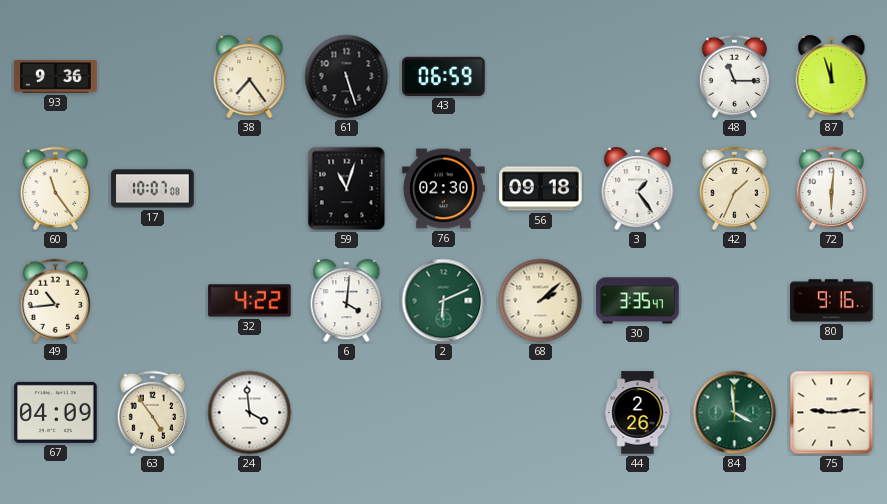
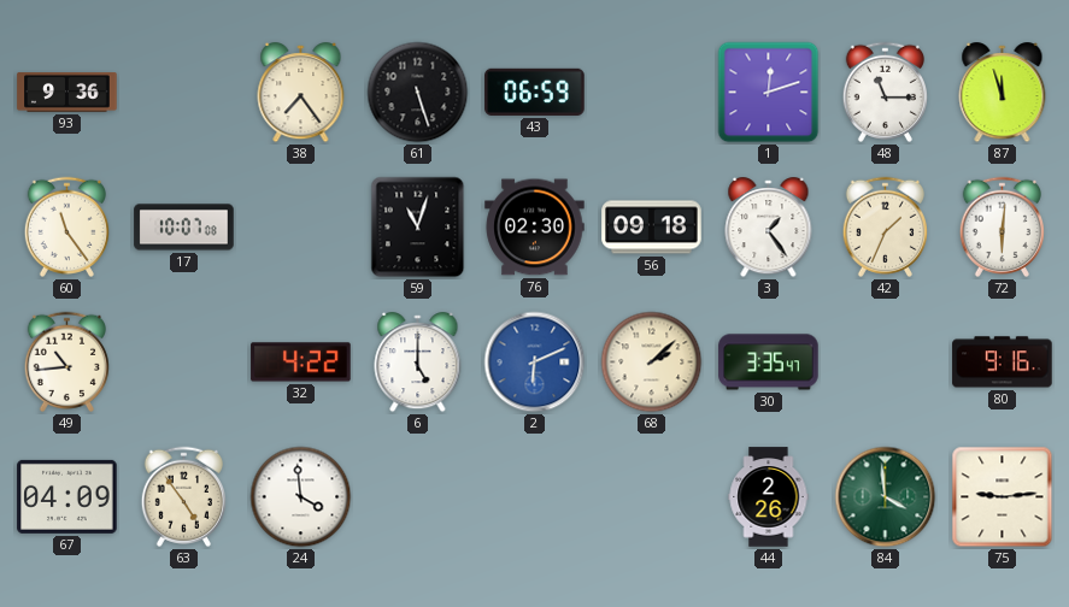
1: none -> 12:12
6: 4:01 -> 5:00
2 dial: green -> blue
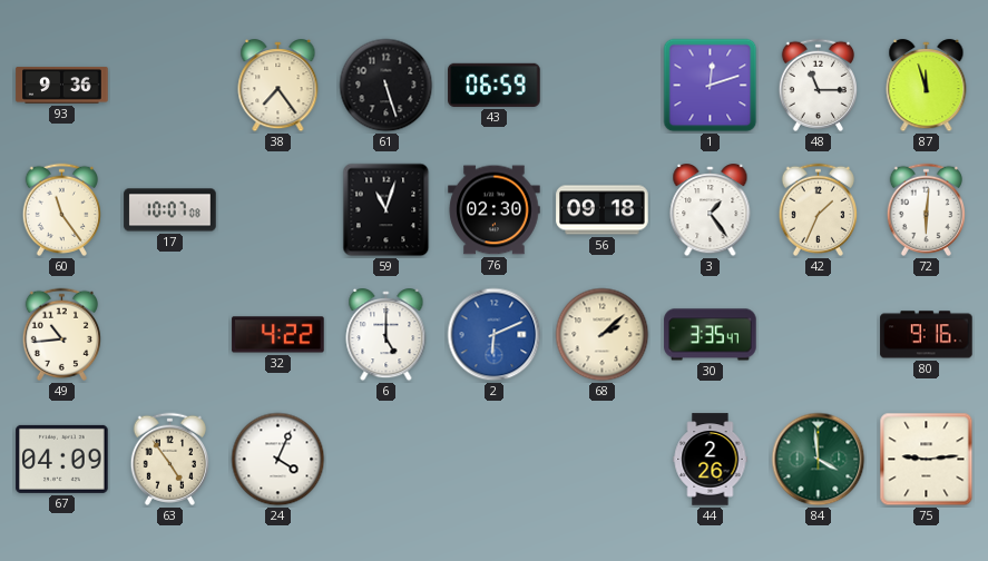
24: 3:59 -> 4:04
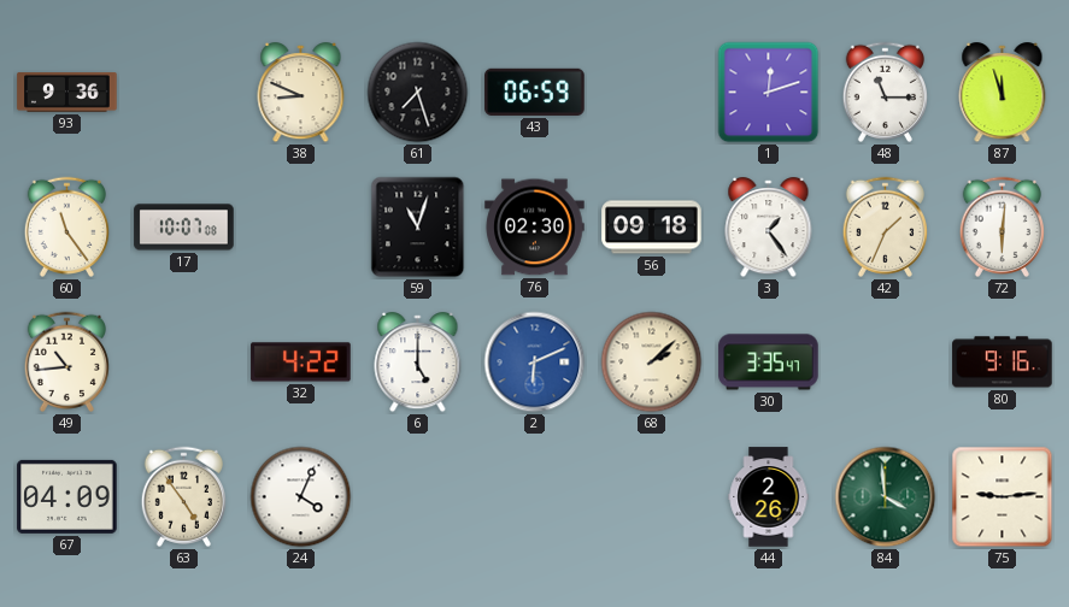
38: 7:24 -> 8:49
61: 5:27 -> 7:27
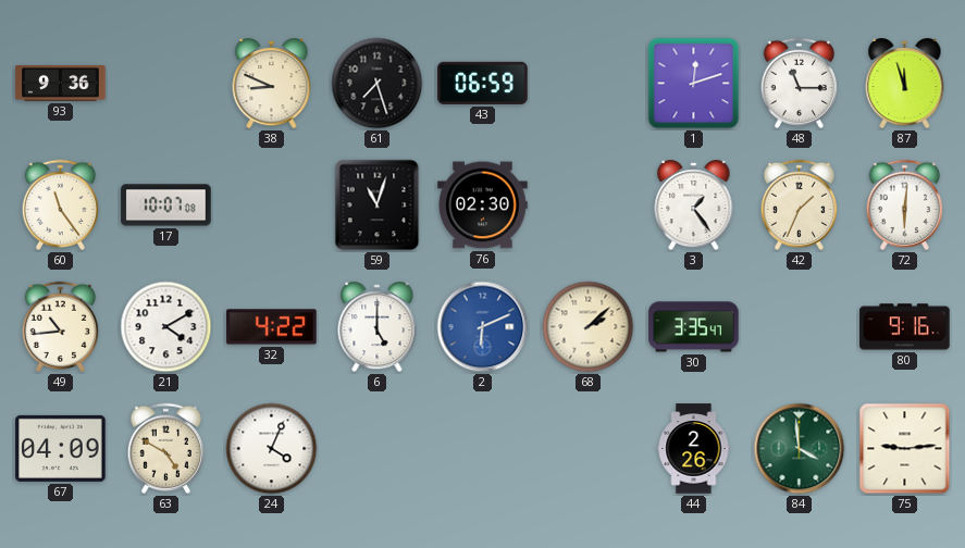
56: 09:18 -> none
21: none -> 4:10
63: 4:54 -> 4:50
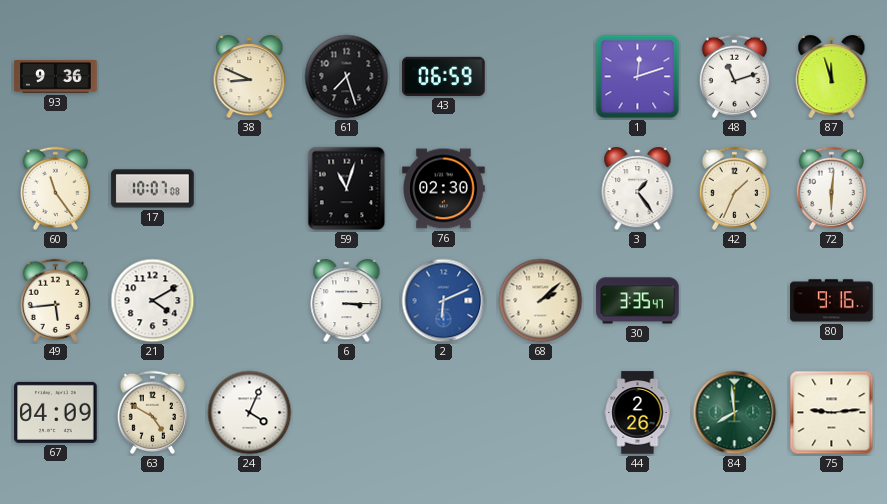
48: 11:15 -> 11:12
49: 10:44 -> 5:44
32: 4:22 -> none
6: 5:00 -> 3:15
84: 3:59 -> 7:59
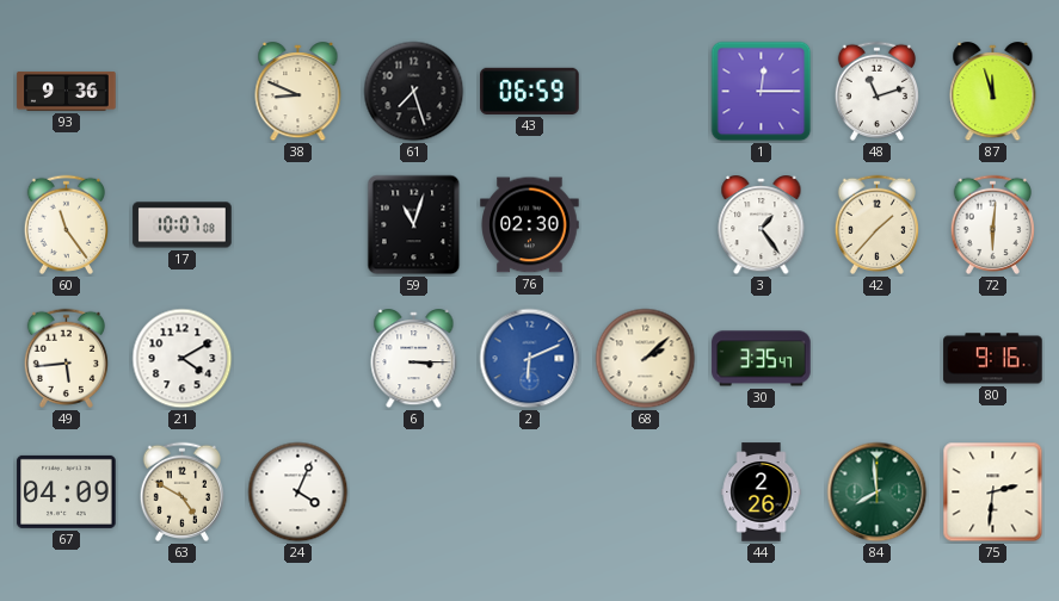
1: 12:12 -> 12:15
42: 1:34 -> 1:37
75: 9:14 -> 2:31
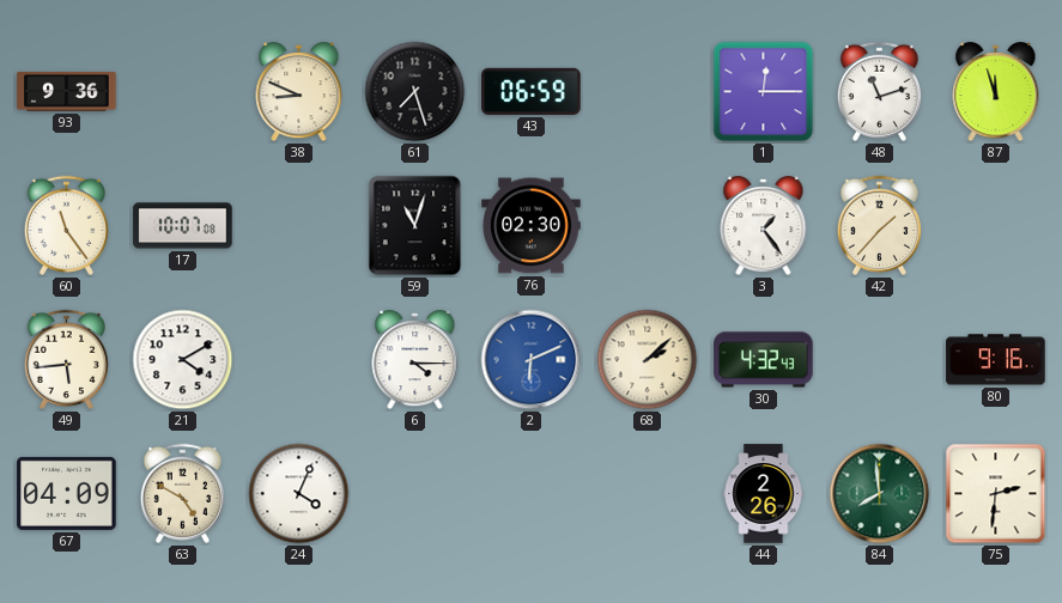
72: 6:01 -> none
6: 3:15 -> 4:15
30: 3:35 -> 4:32
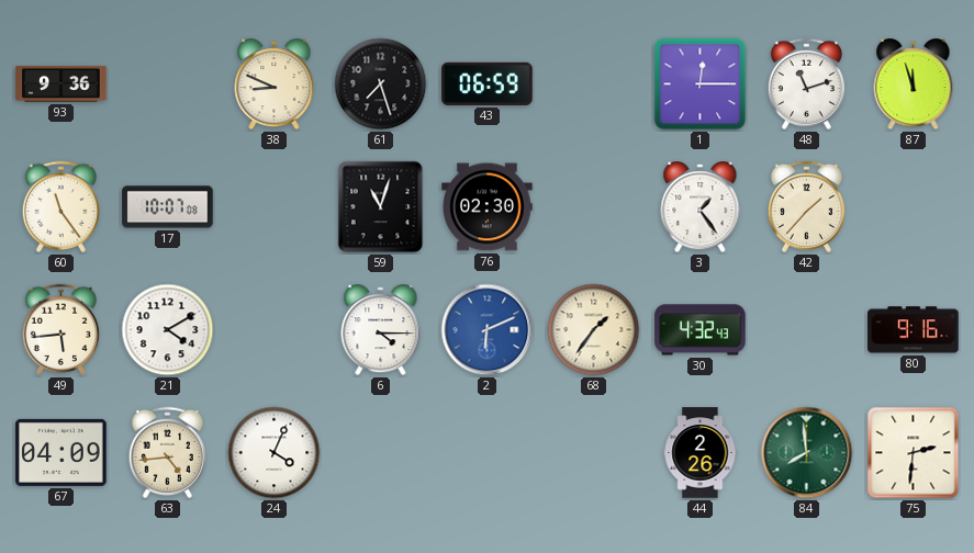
68: 2:08 -> 1:36
63: 4:50 -> 4:44
